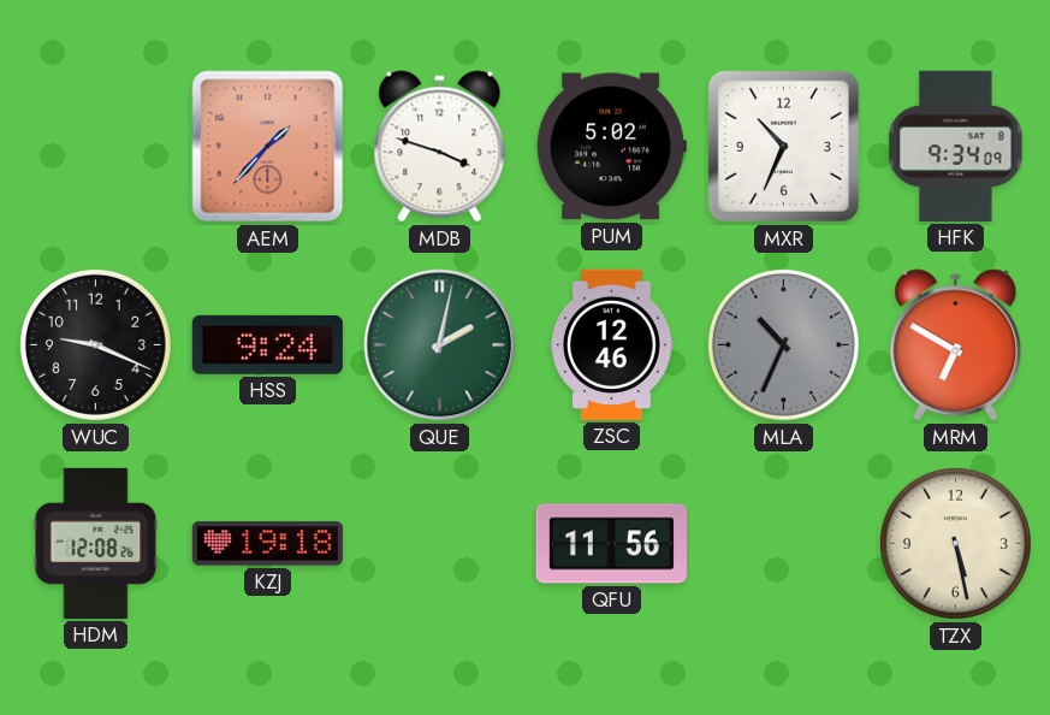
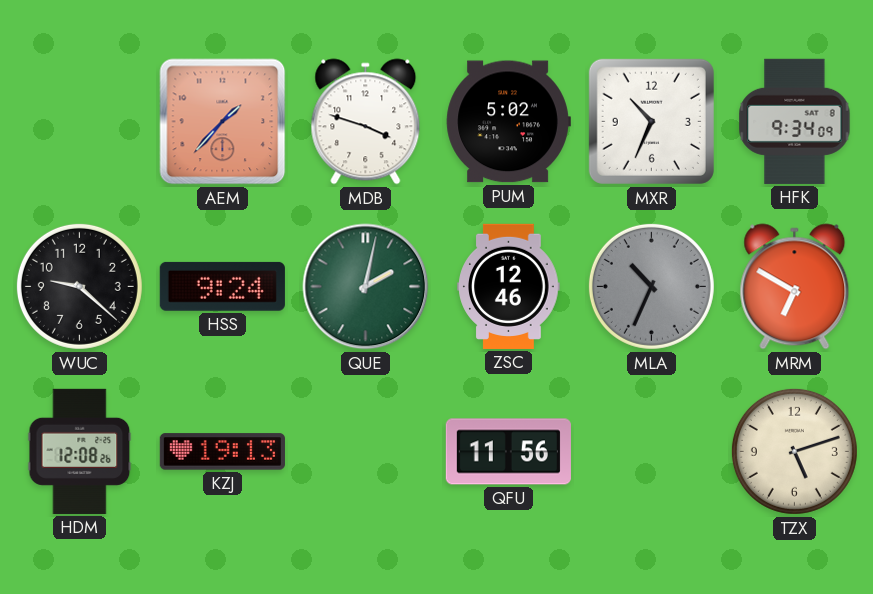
WUC: 9:19 -> 9:22
KZJ: 19:18 -> 19:13
TZX: 5:28 -> 5:12
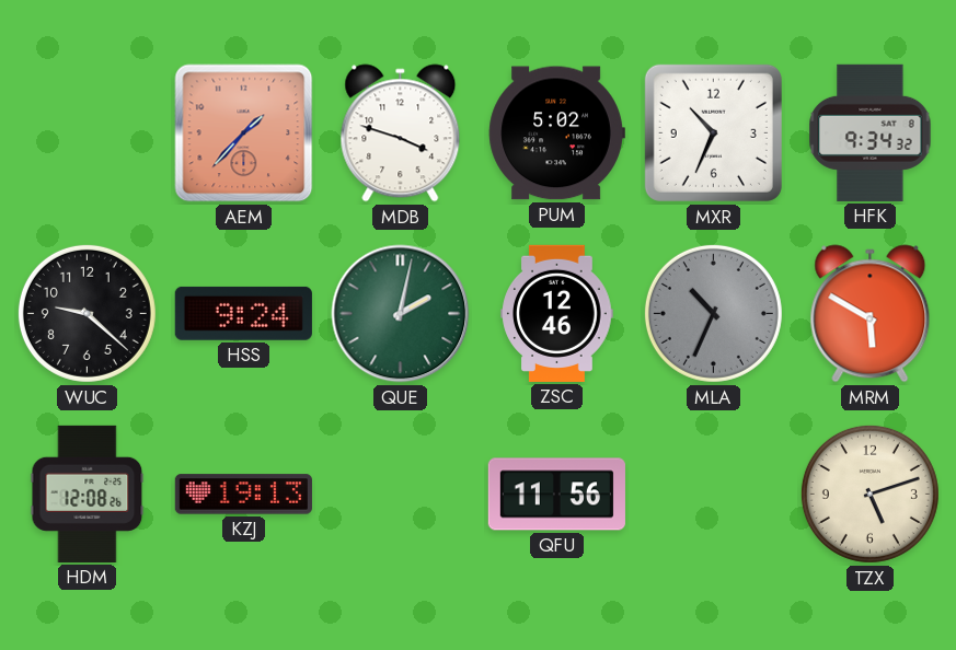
HFK: 9:34:09 -> 9:34:32
MRM: 6:50 -> 5:50
